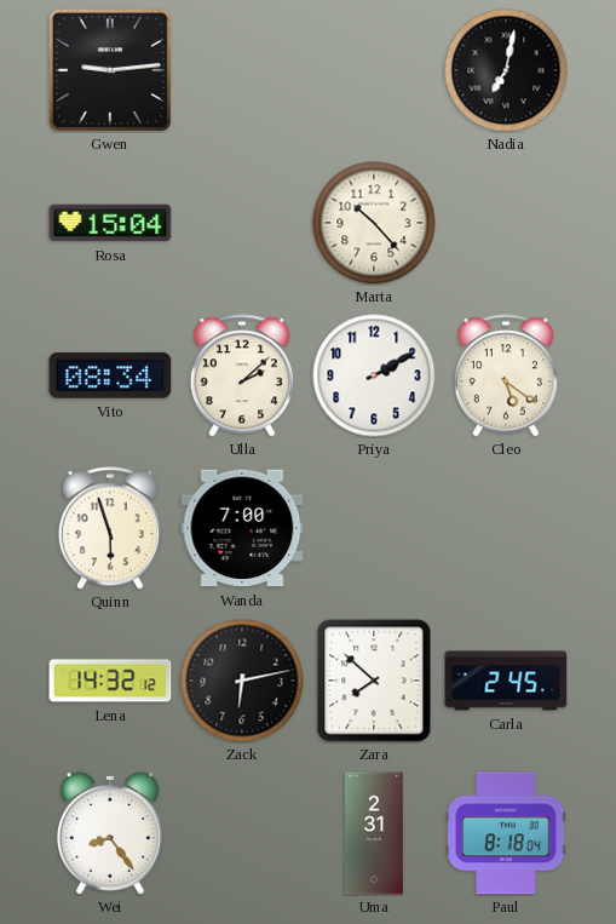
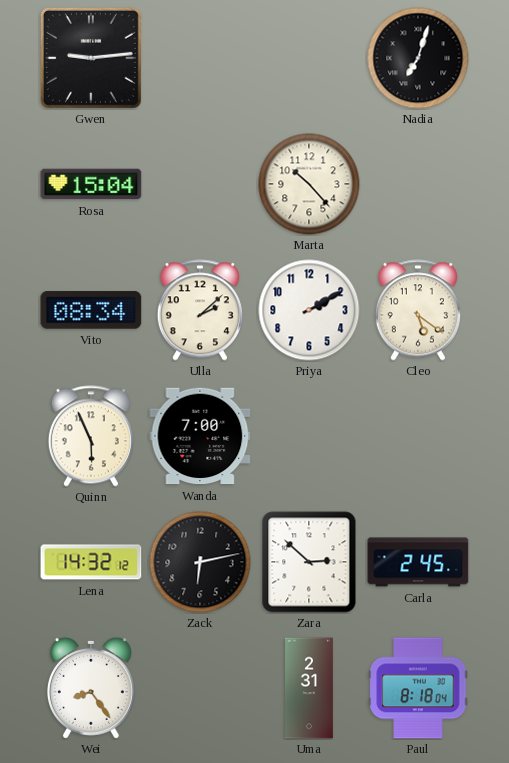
Nadia: 7:02 -> 7:03
Quinn: 5:57 -> 5:56
Zara: 7:52 -> 2:52
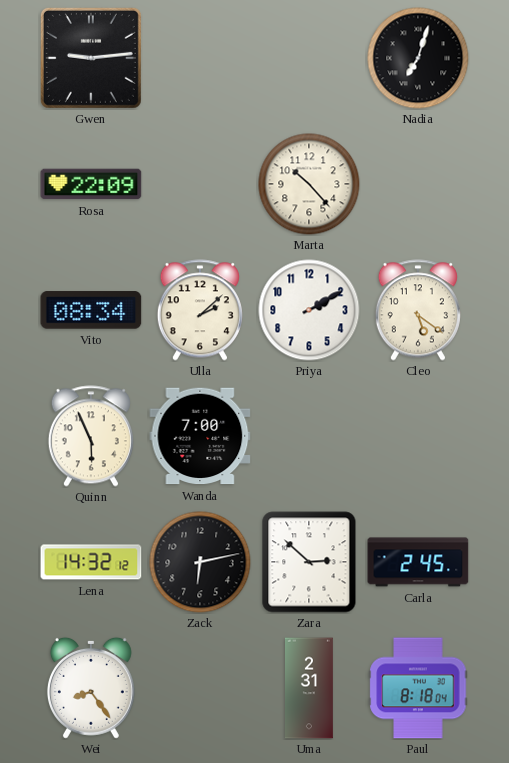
Rosa: 15:04 -> 22:09
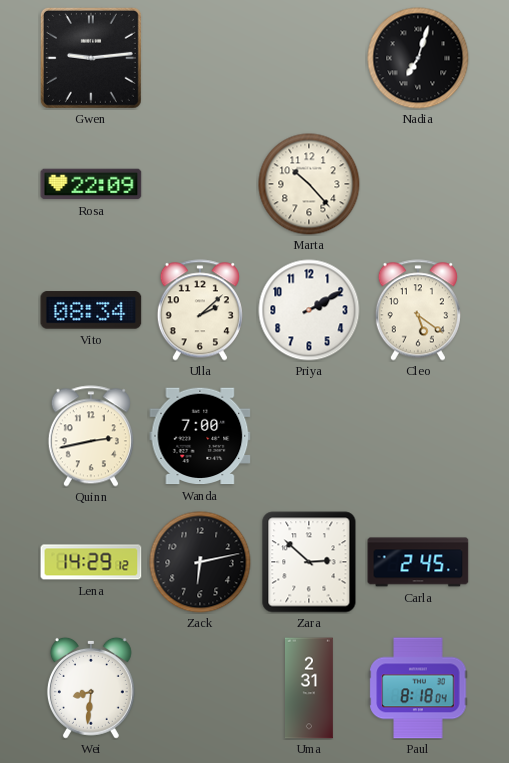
Quinn: 5:56 -> 2:43
Lena: 14:32 -> 14:29
Wei: 8:24 -> 8:31
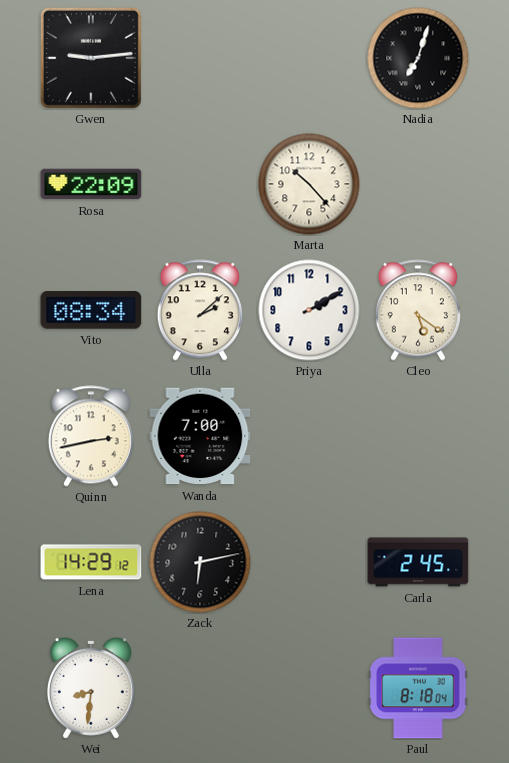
Zara: 2:52 -> none
Uma: 2:31 -> none
